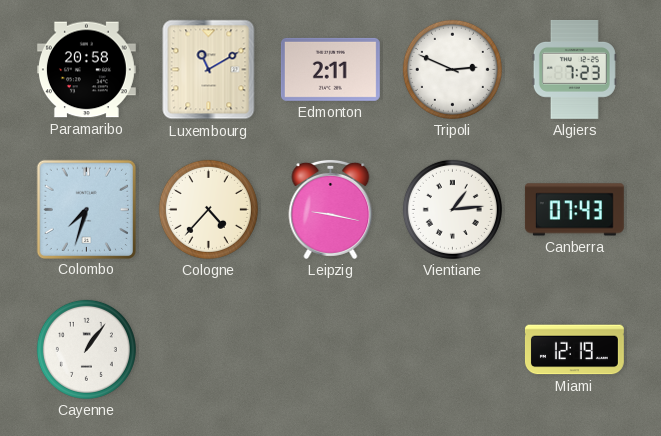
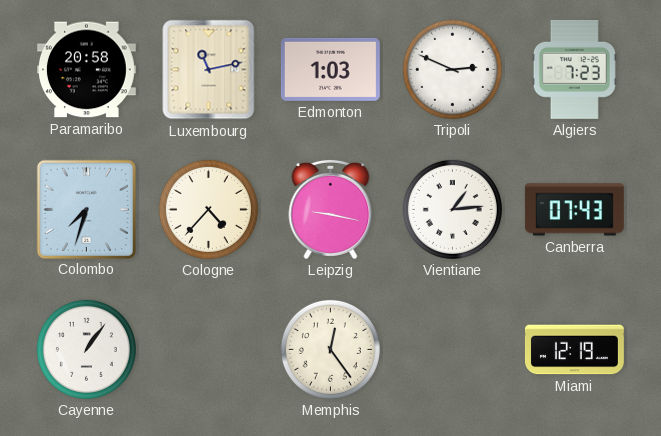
Luxembourg: 11:10 -> 11:13
Edmonton: 2:11 -> 1:03
Memphis: none -> 12:24
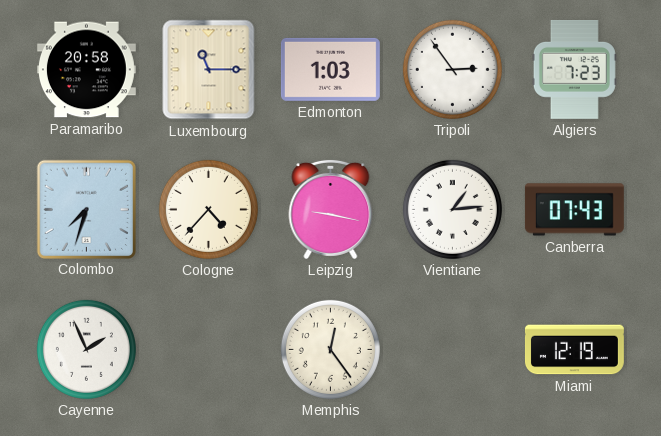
Luxembourg: 11:13 -> 11:15
Tripoli: 2:49 -> 2:54
Cayenne: 1:06 -> 1:56
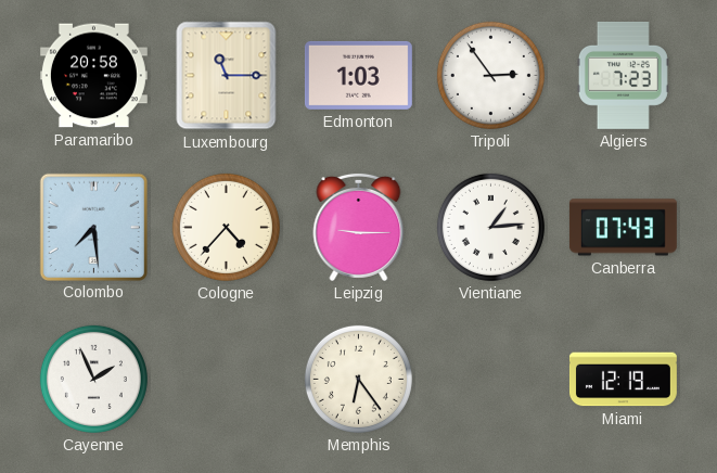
Colombo: 7:33 -> 7:29
Leipzig: 9:17 -> 9:15
Memphis: 12:24 -> 6:24
